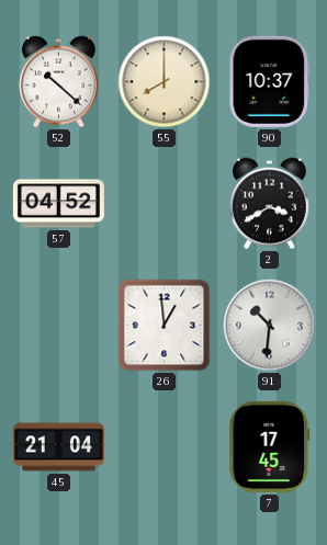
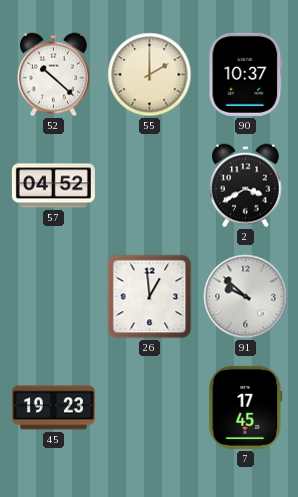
55: 8:00 -> 2:00
91: 10:31 -> 9:52
45: 21:04 -> 19:23
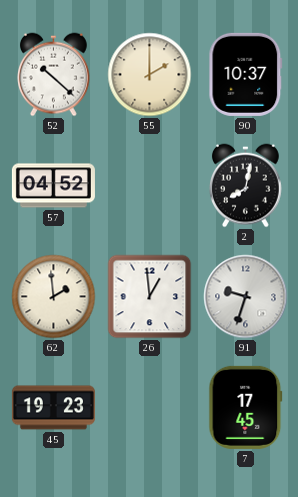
2: 3:40 -> 8:02
62: none -> 1:59
91: 9:52 -> 9:33
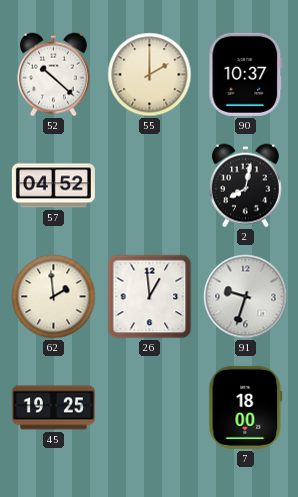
45: 19:23 -> 19:25
7: 17:45 -> 18:00
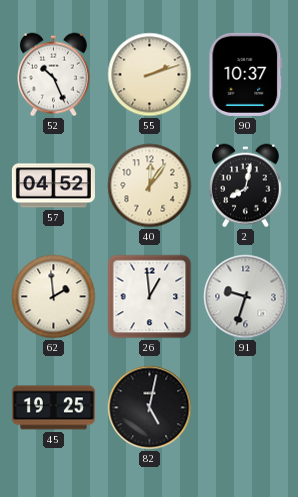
52: 10:22 -> 10:26
55: 2:00 -> 2:12
40: none -> 12:06
82: none -> 5:02
7: 18:00 -> none
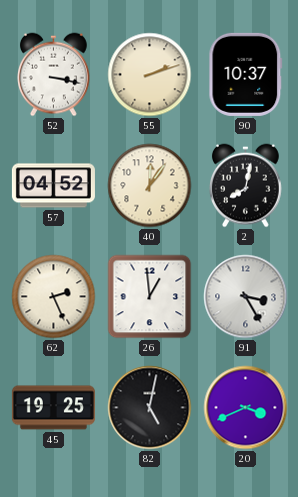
52: 10:26 -> 3:17
62: 1:59 -> 2:26
91: 9:33 -> 3:25
20: none -> 3:41
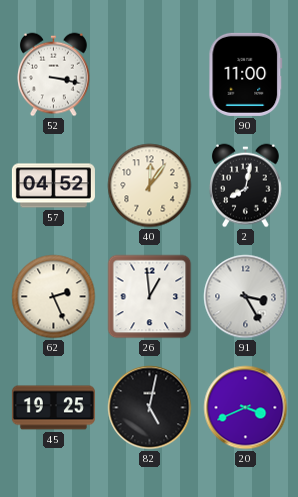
55: 2:12 -> none
90: 10:37 -> 11:00
